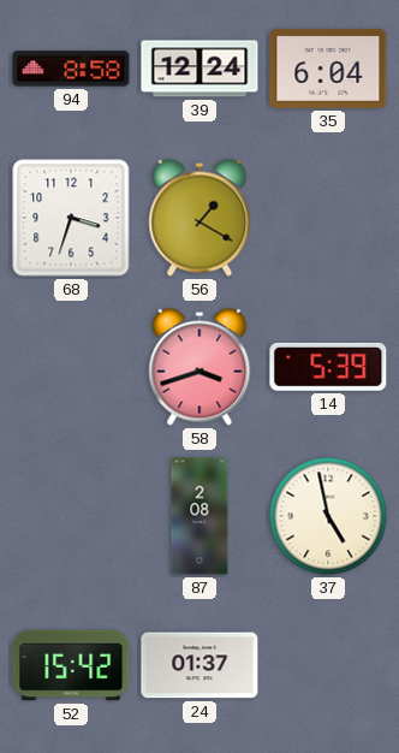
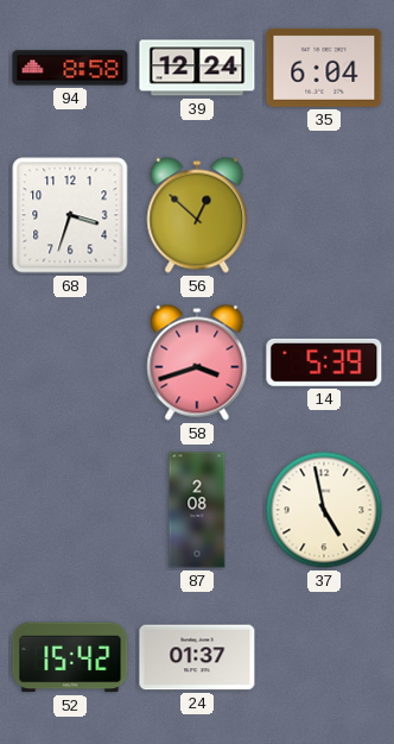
56: 1:20 -> 12:52
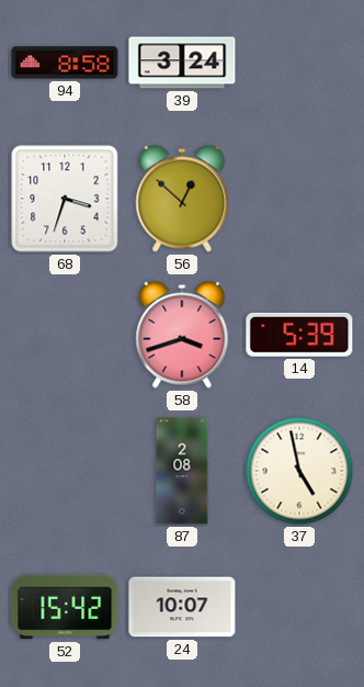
39: 12:24 -> 3:24
35: 6:04 -> none
24: 01:37 -> 10:07
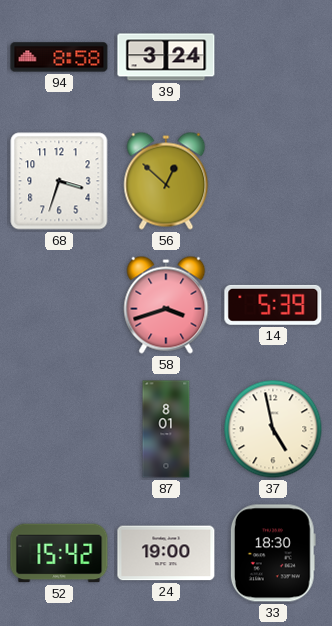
87: 2:08 -> 8:01
24: 10:07 -> 19:00
33: none -> 18:30
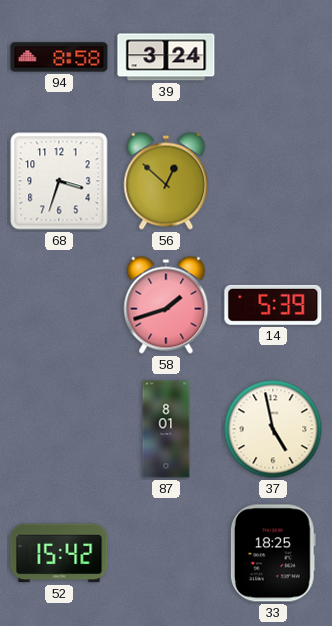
58: 3:42 -> 1:42
24: 19:00 -> none
33: 18:30 -> 18:25
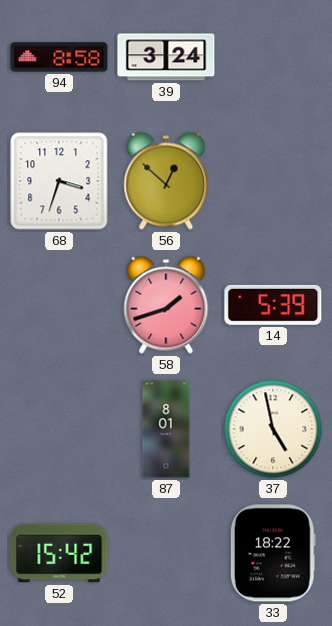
33: 18:25 -> 18:22
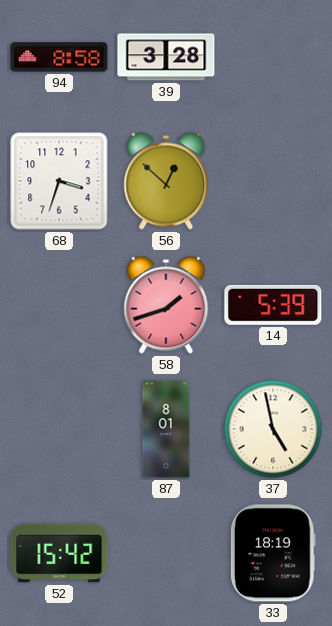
39: 3:24 -> 3:28
33: 18:22 -> 18:19
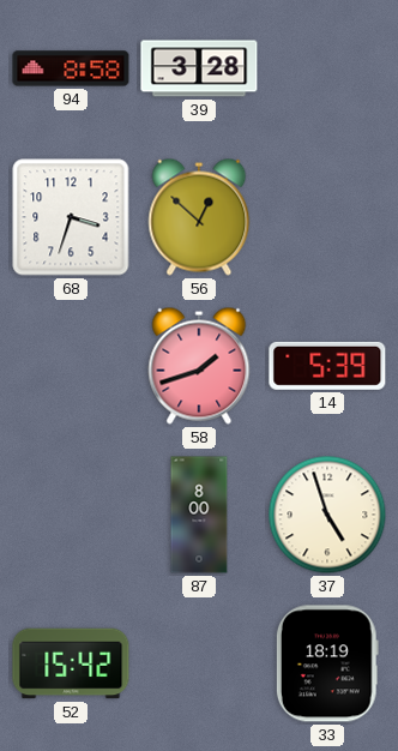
87: 8:01 -> 8:00
37: 4:58 -> 4:57
